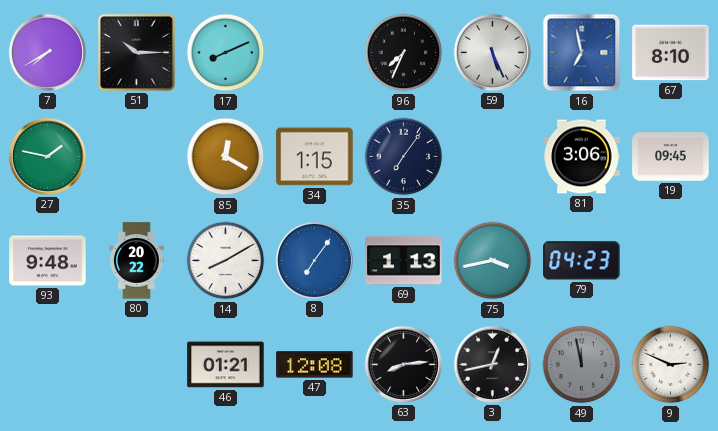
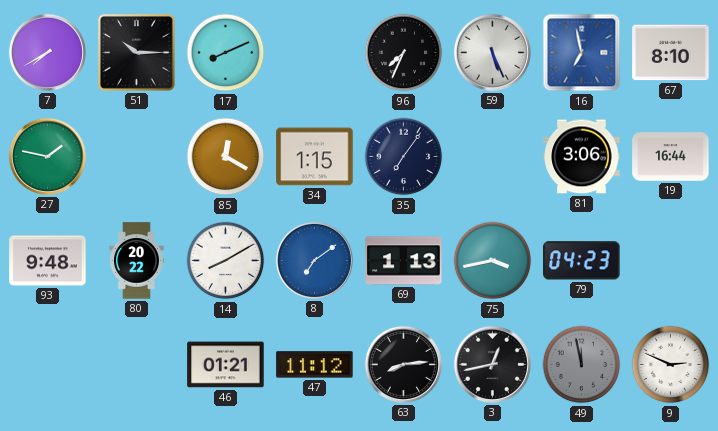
19: 09:45 -> 16:44
8: 7:06 -> 7:09
47: 12:08 -> 11:12
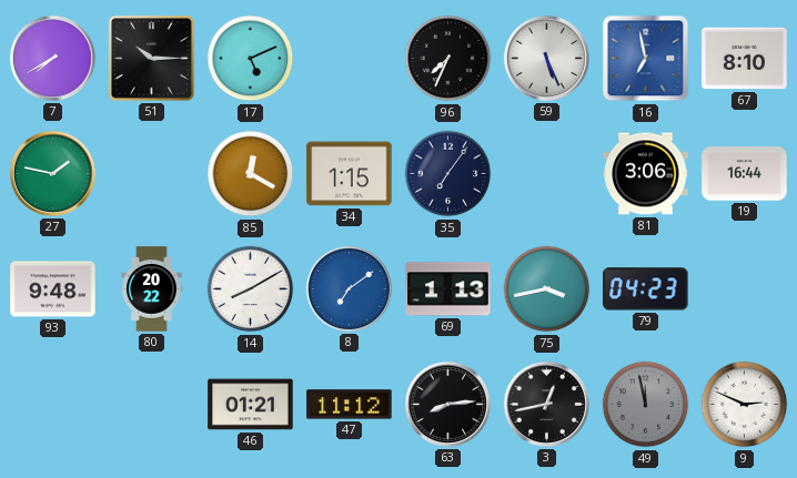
17: 8:11 -> 5:11
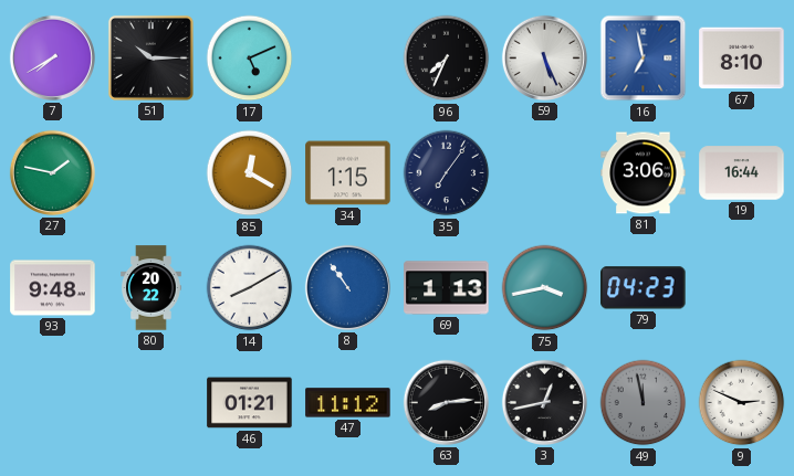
8: 7:09 -> 10:54
